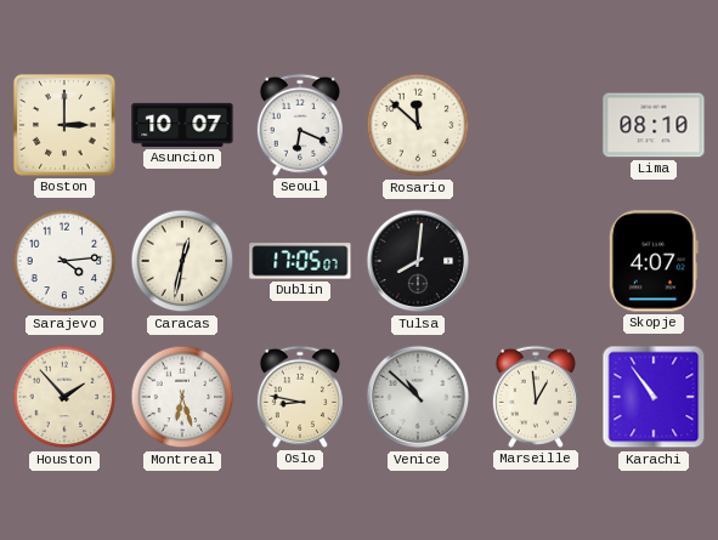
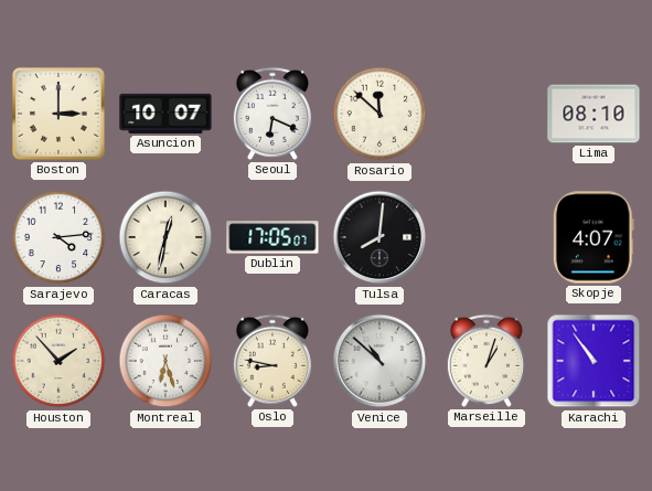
Marseille: 12:59 -> 1:03
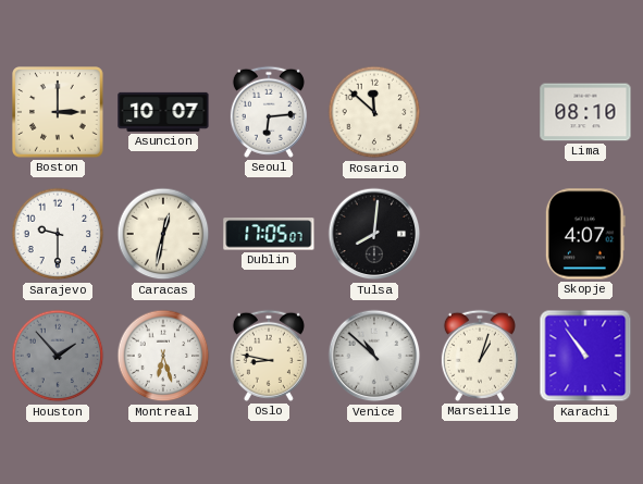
Seoul: 6:19 -> 6:14
Sarajevo: 4:14 -> 9:30
Houston dial: cream -> grey
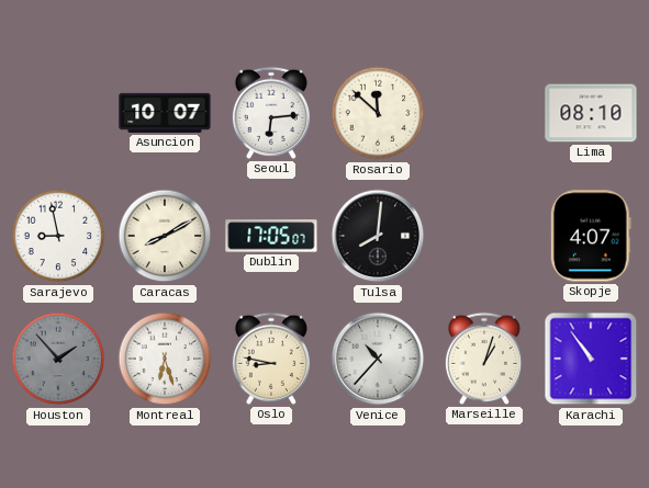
Boston: 3:00 -> none
Sarajevo: 9:30 -> 8:58
Caracas: 12:32 -> 8:10
Venice: 10:52 -> 10:37
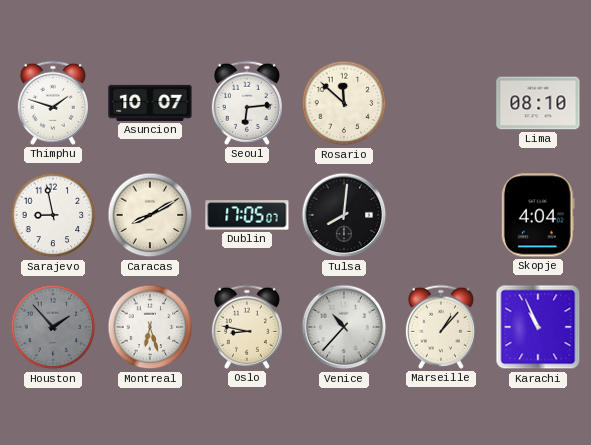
Thimphu: none -> 1:48
Skopje: 4:07 -> 4:04
Marseille: 1:03 -> 1:07
Karachi: 10:54 -> 10:56
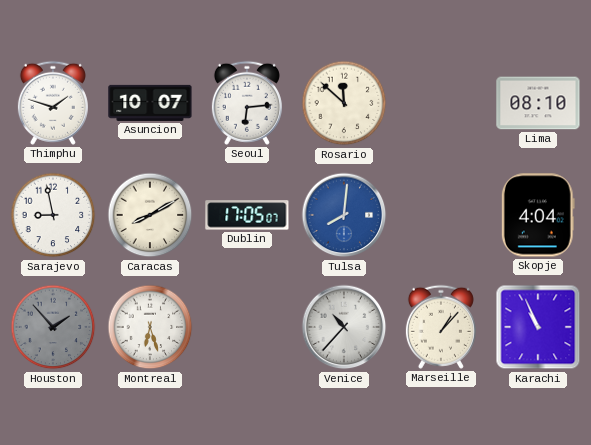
Tulsa dial: black -> blue
Oslo: 8:47 -> none
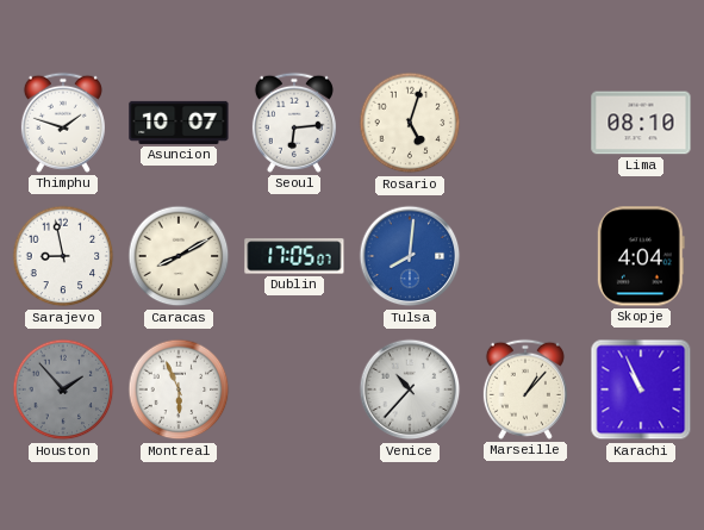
Rosario: 11:52 -> 5:03
Montreal: 6:27 -> 5:56
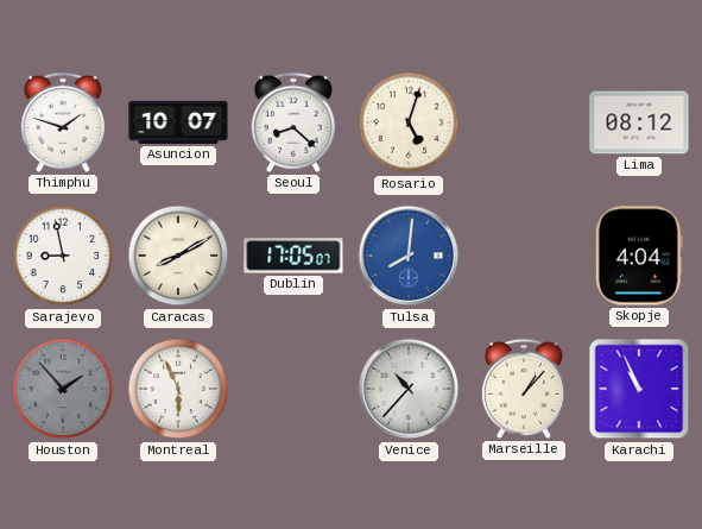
Seoul: 6:14 -> 8:22
Lima: 08:10 -> 08:12
